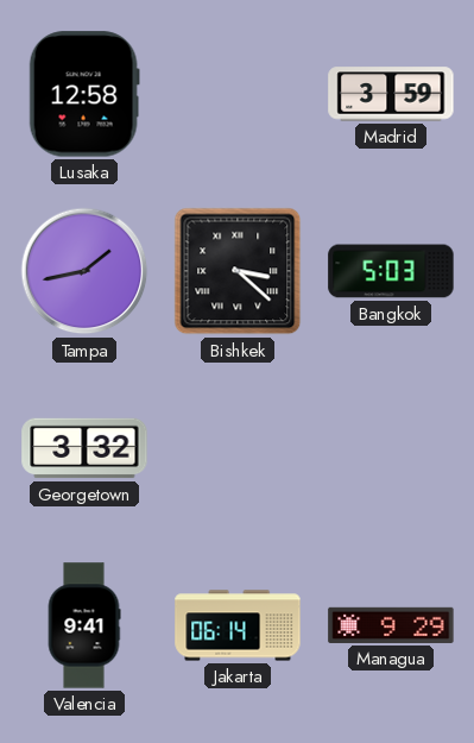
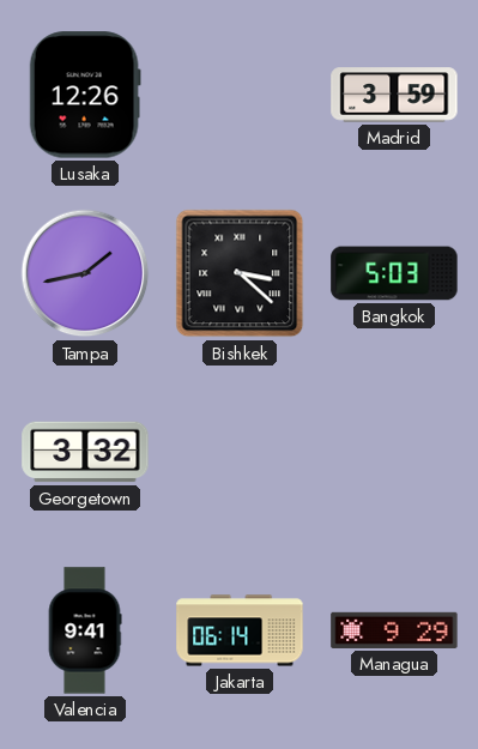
Lusaka: 12:58 -> 12:26
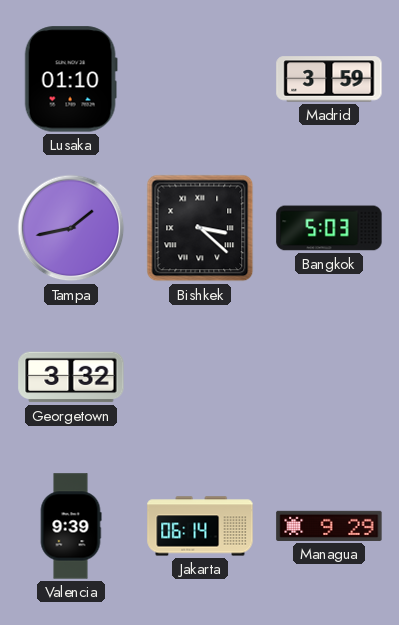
Lusaka: 12:26 -> 01:10
Valencia: 9:41 -> 9:39
